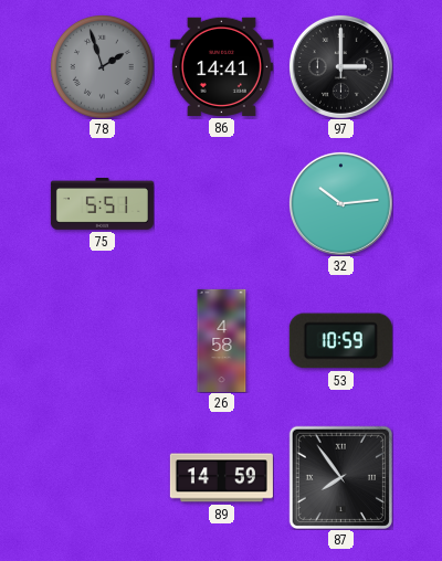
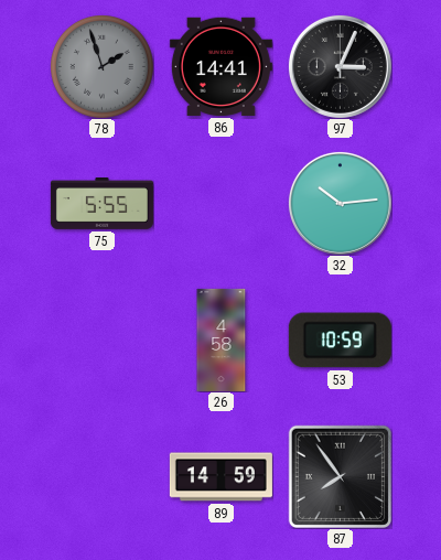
97: 3:00 -> 3:04
75: 5:51 -> 5:55
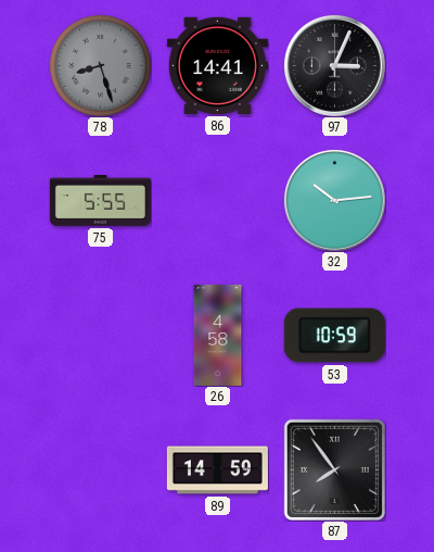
78: 1:57 -> 8:27
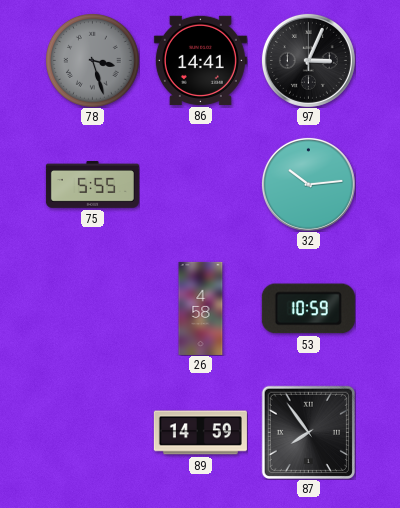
78: 8:27 -> 3:27
